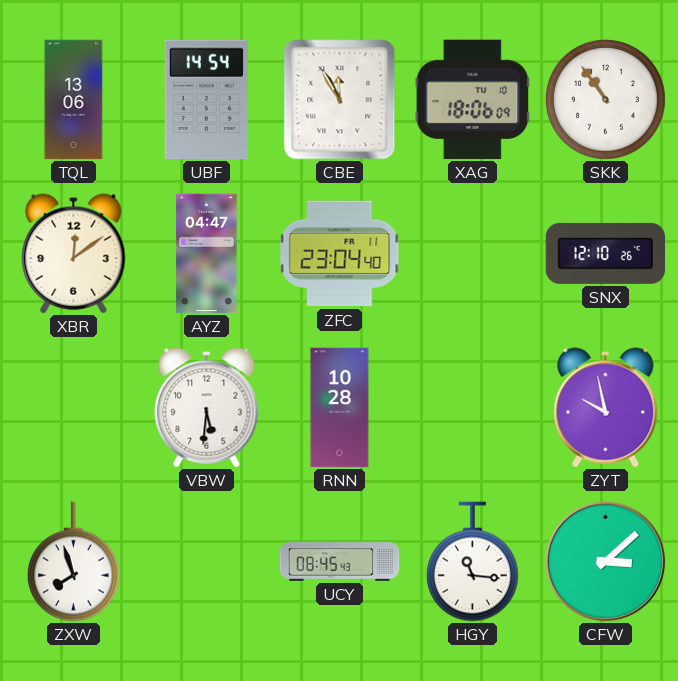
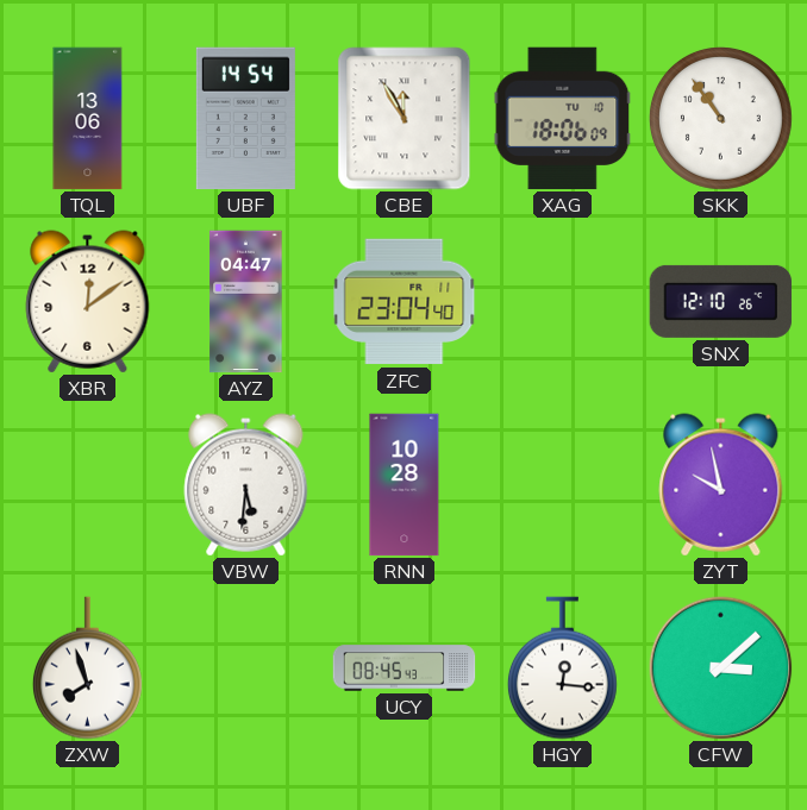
HGY: 11:16 -> 12:16
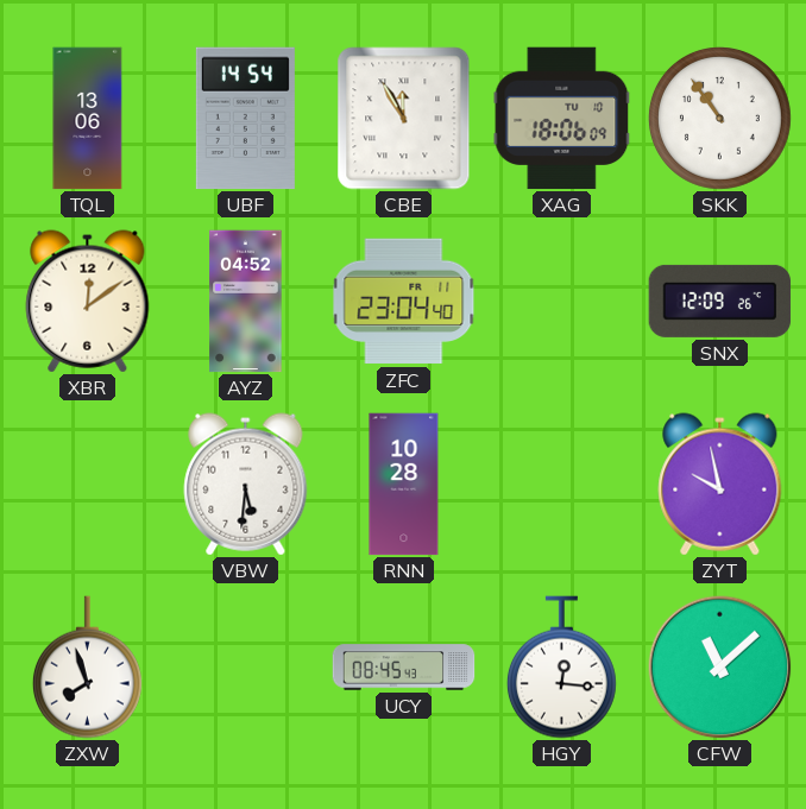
AYZ: 04:47 -> 04:52
SNX: 12:10 -> 12:09
CFW: 3:08 -> 11:08
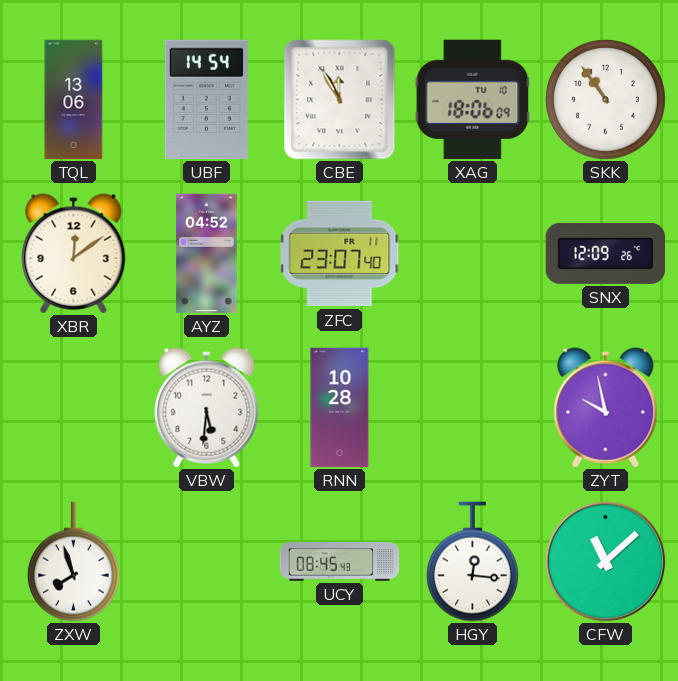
ZFC: 23:04 -> 23:07
